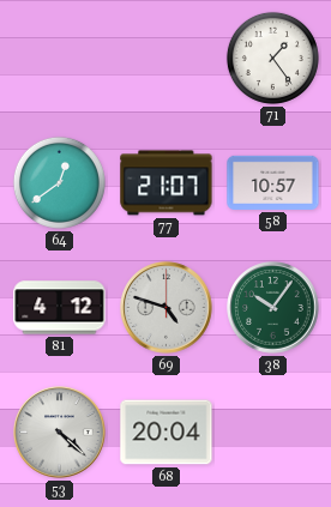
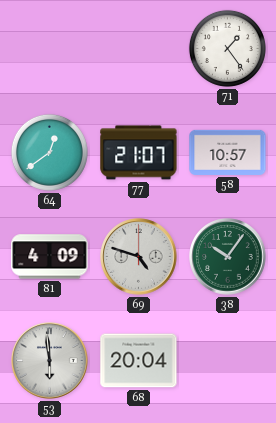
81: 4:12 -> 4:09
53: 4:22 -> 5:59
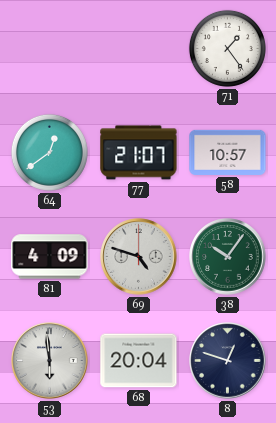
8: none -> 12:48
